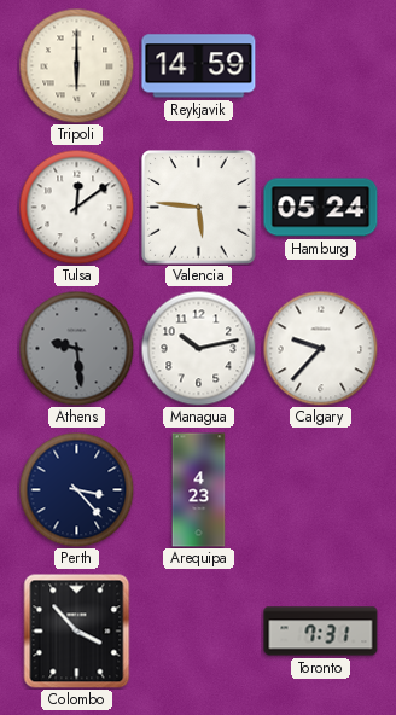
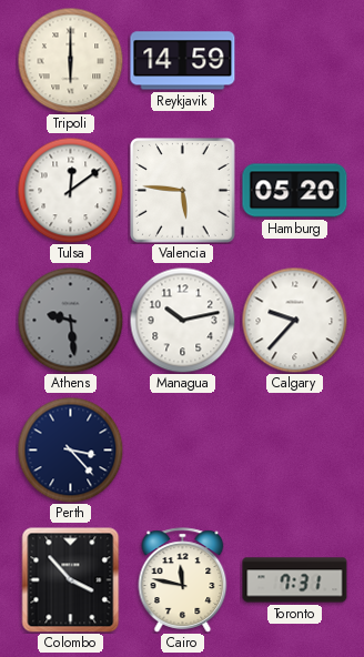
Hamburg: 05:24 -> 05:20
Arequipa: 4:23 -> none
Cairo: none -> 11:47
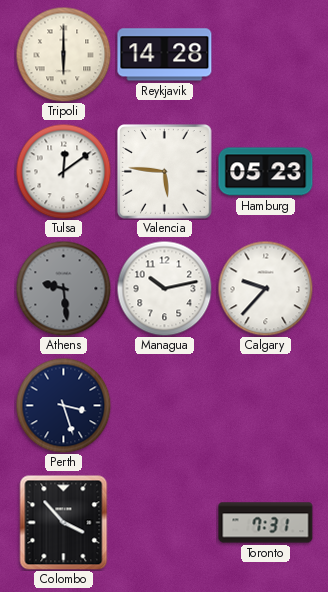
Reykjavik: 14:59 -> 14:28
Hamburg: 05:20 -> 05:23
Perth: 3:23 -> 3:27
Cairo: 11:47 -> none
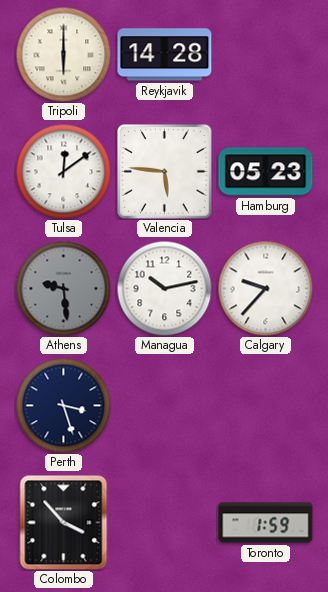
Toronto: 7:31 -> 1:59
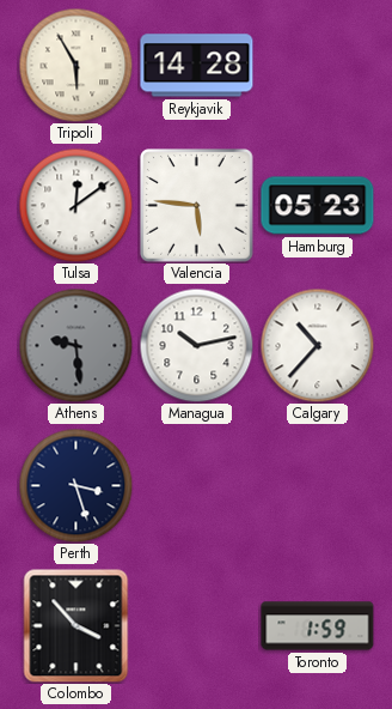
Tripoli: 6:00 -> 5:55
Calgary: 9:37 -> 10:37
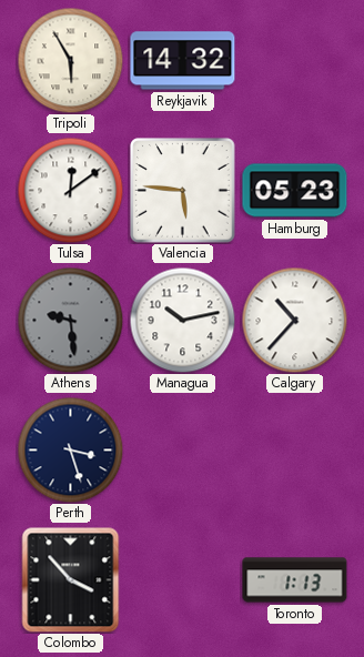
Reykjavik: 14:28 -> 14:32
Toronto: 1:59 -> 1:13
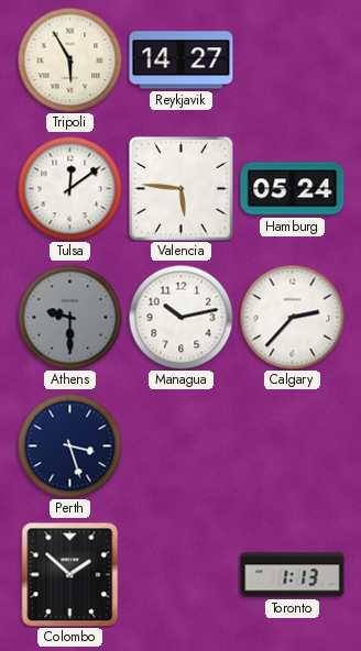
Reykjavik: 14:32 -> 14:27
Hamburg: 05:23 -> 05:24
Athens: 9:29 -> 9:30
Calgary: 10:37 -> 2:37
Colombo: 3:53 -> 1:52
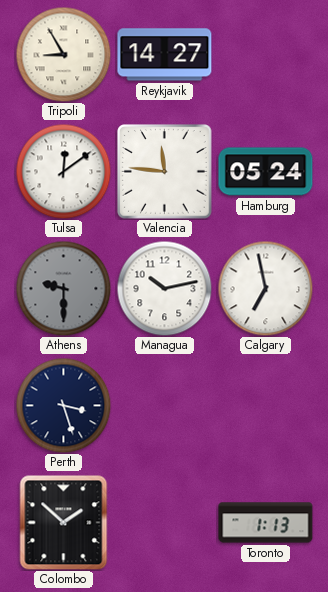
Tripoli: 5:55 -> 8:55
Valencia: 5:46 -> 11:46
Calgary: 2:37 -> 6:58
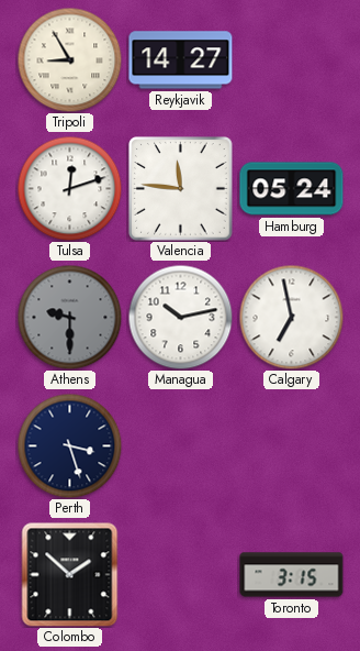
Tulsa: 12:09 -> 12:12
Toronto: 1:13 -> 3:15
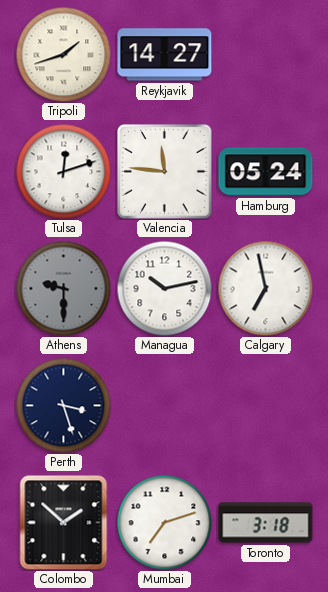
Tripoli: 8:55 -> 1:42
Mumbai: none -> 7:12
Toronto: 3:15 -> 3:18
